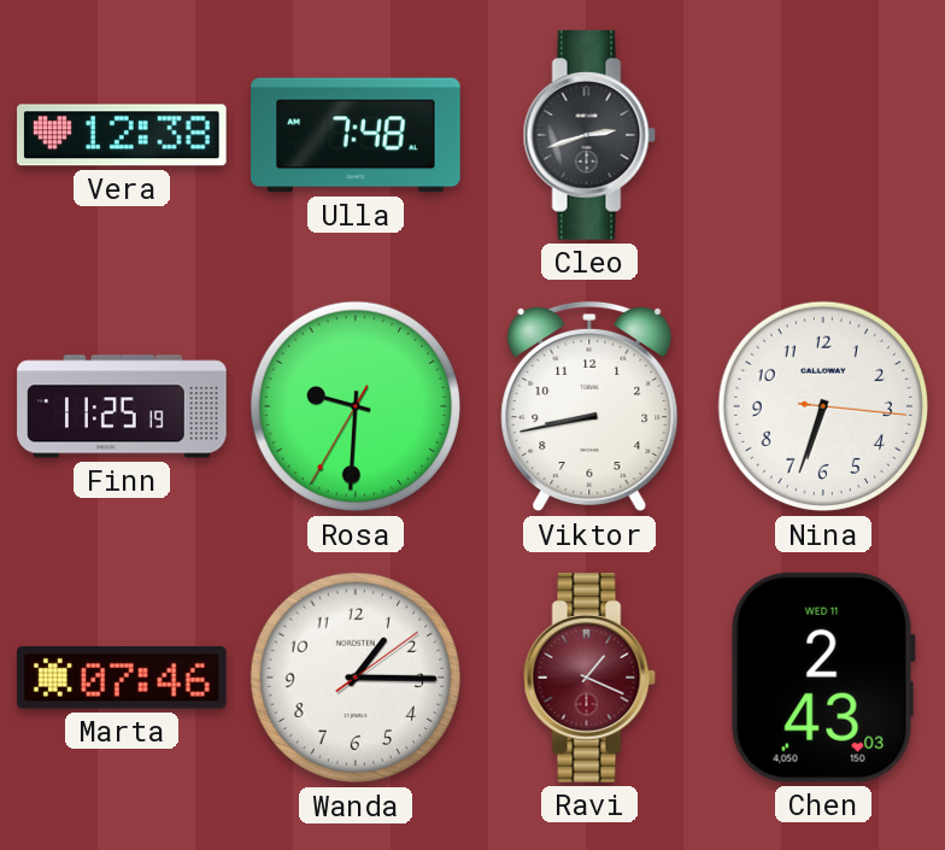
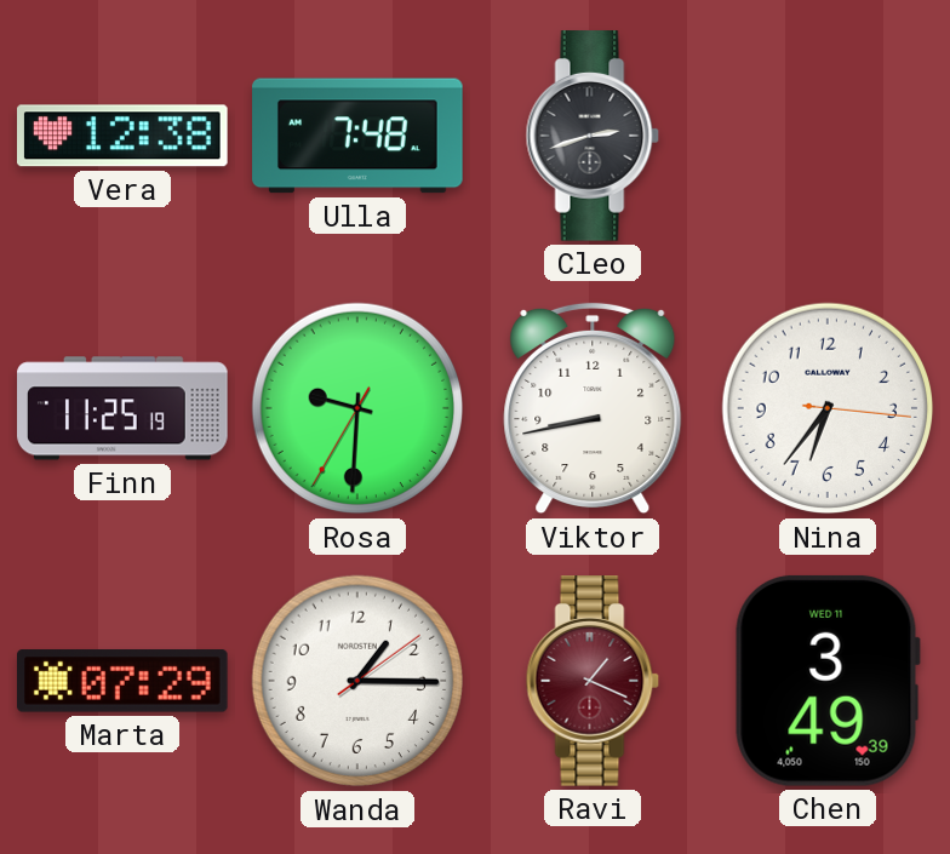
Nina: 6:33 -> 6:36
Marta: 07:46 -> 07:29
Chen: 2:43 -> 3:49
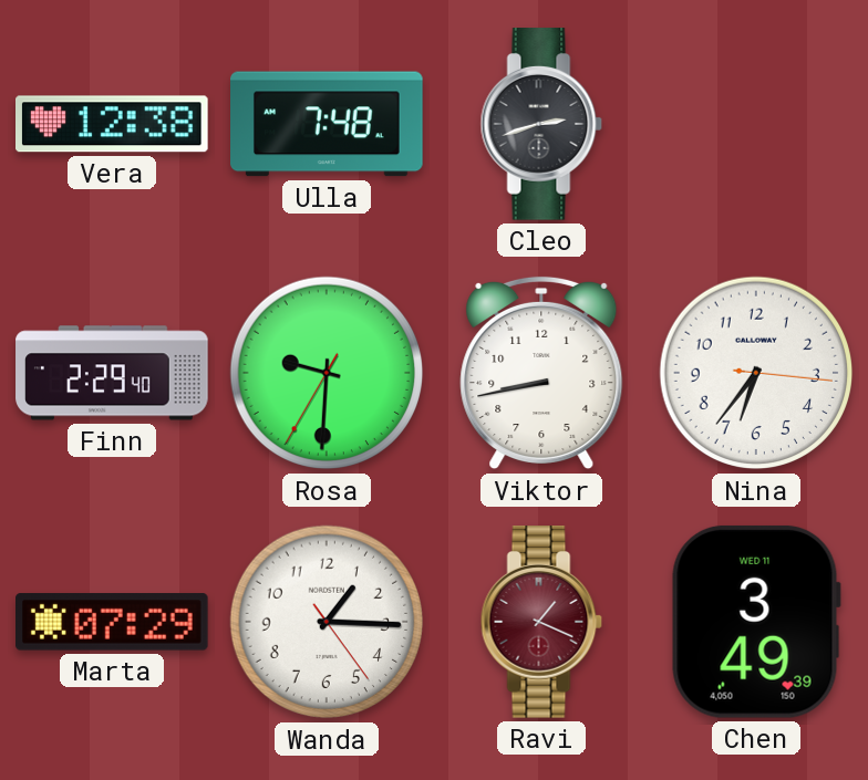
Finn: 11:25 -> 2:29
Wanda: 1:15:09 -> 1:15:24
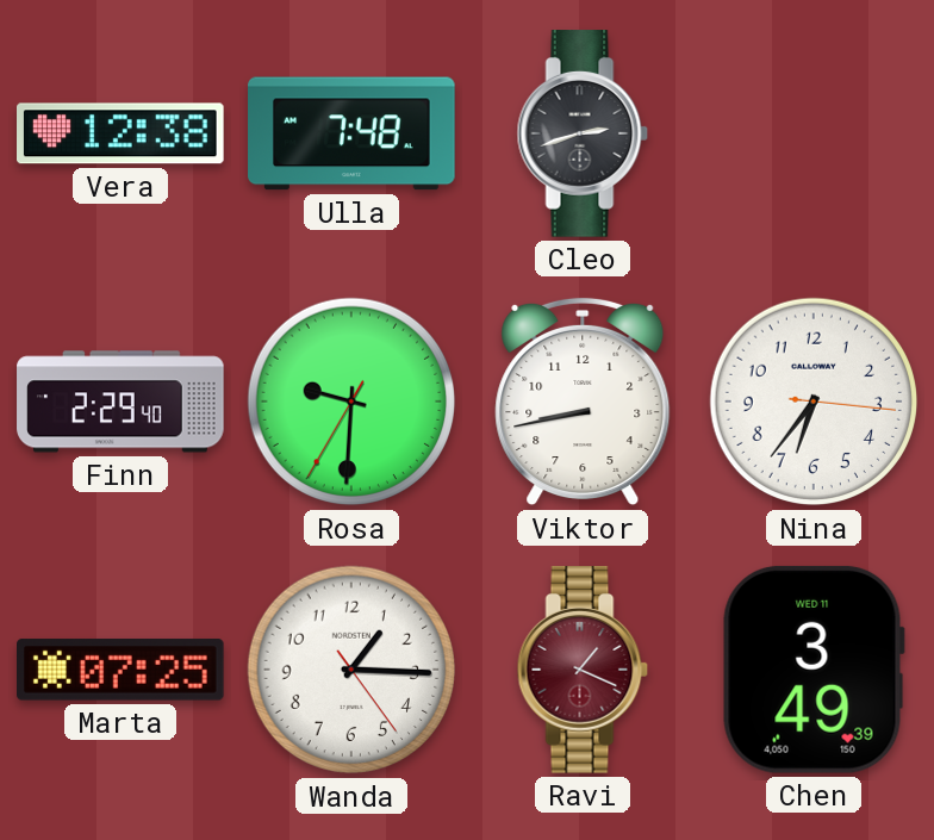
Marta: 07:29 -> 07:25
